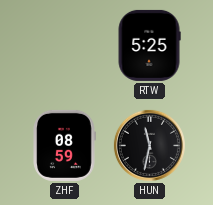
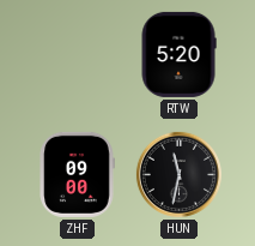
RTW: 5:25 -> 5:20
ZHF: 08:59 -> 09:00
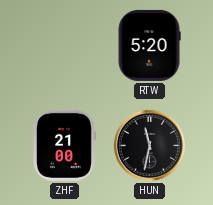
ZHF: 09:00 -> 21:00
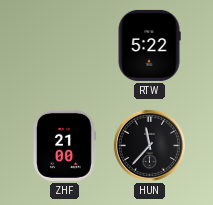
RTW: 5:20 -> 5:22
HUN: 11:32 -> 11:37
